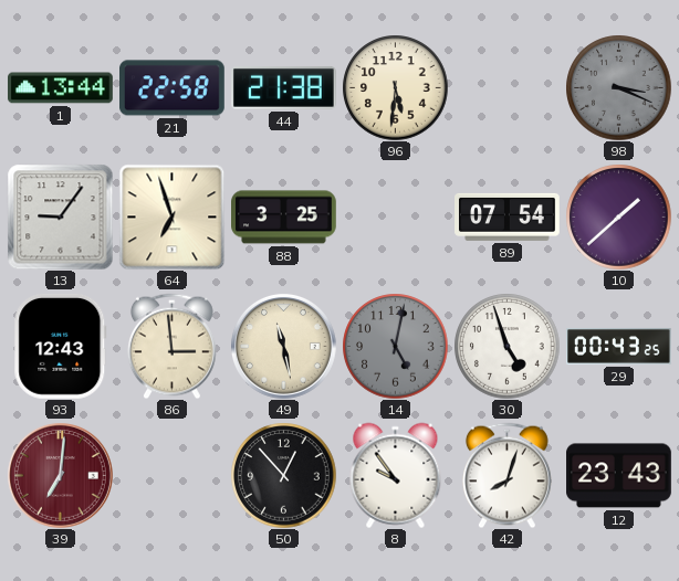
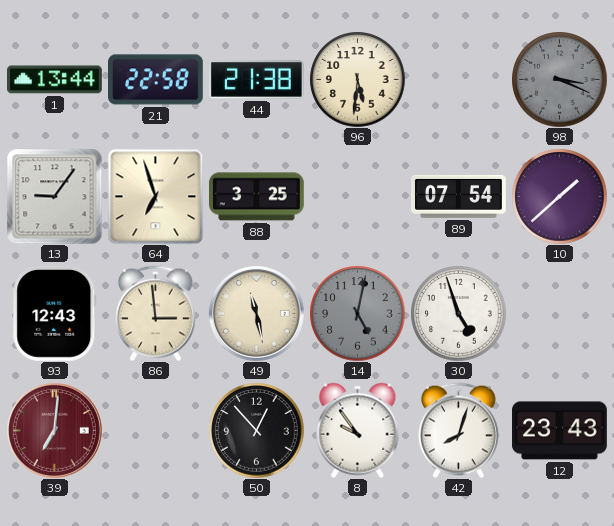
29: 00:43 -> none
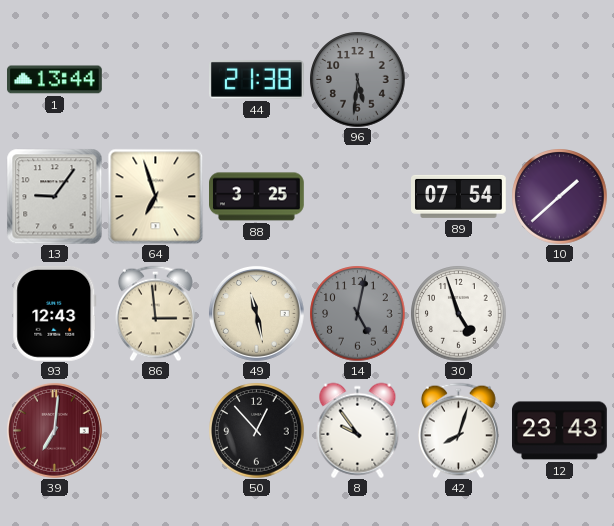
21: 22:58 -> none
96 dial: cream -> grey
98: 3:19 -> none
